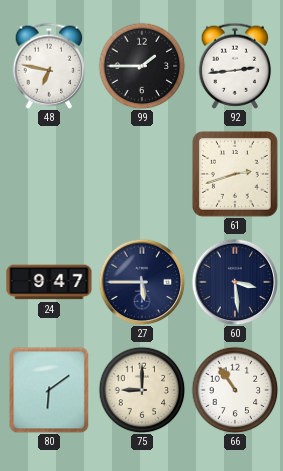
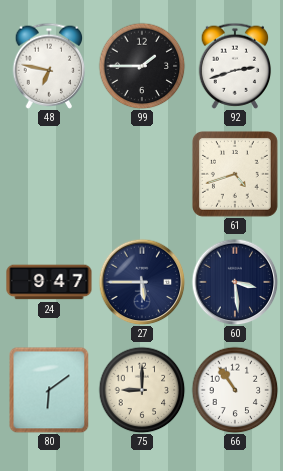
92: 2:44 -> 2:42
61: 2:42 -> 4:42
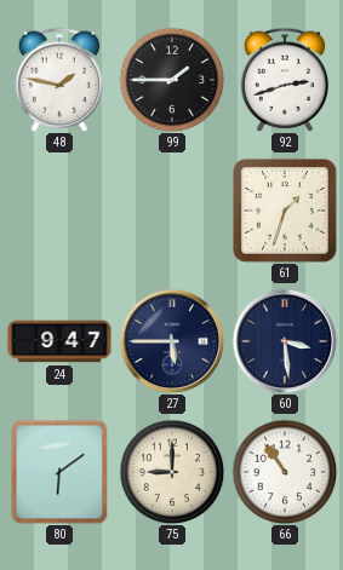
48: 6:47 -> 1:47
61: 4:42 -> 1:33
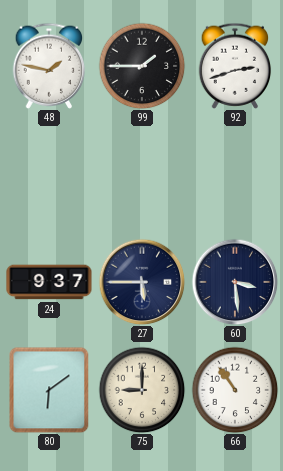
61: 1:33 -> none
24: 9:47 -> 9:37
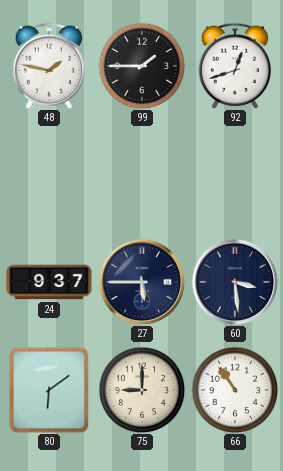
92: 2:42 -> 12:42
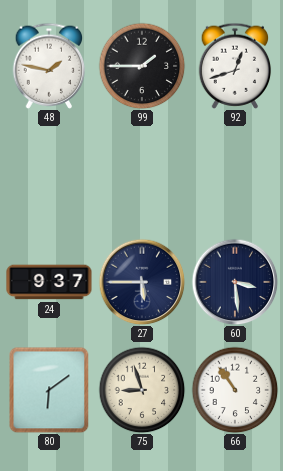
75: 9:00 -> 8:57
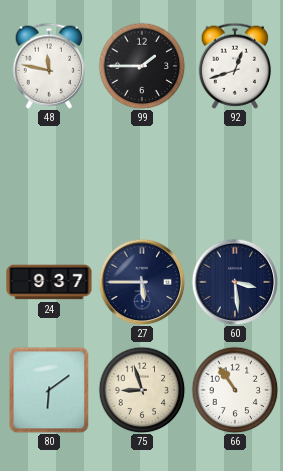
48: 1:47 -> 11:47
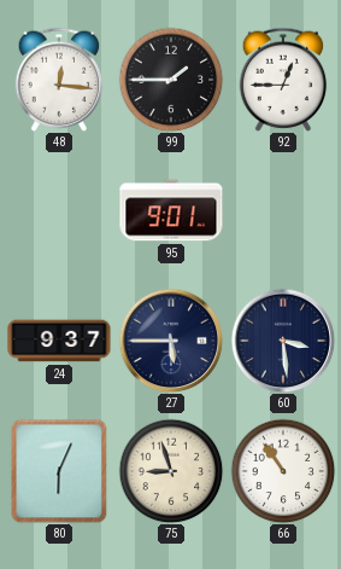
48: 11:47 -> 12:16
92: 12:42 -> 12:45
95: none -> 9:01
80: 6:09 -> 6:04
